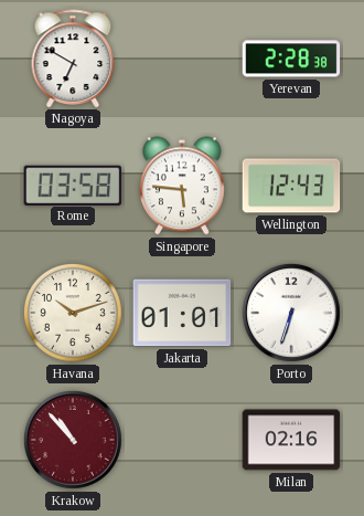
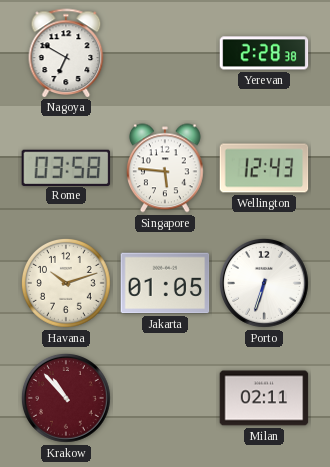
Jakarta: 01:01 -> 01:05
Milan: 02:16 -> 02:11
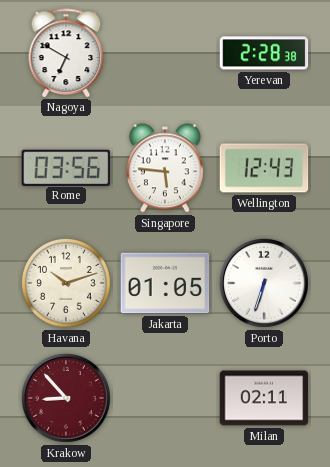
Rome: 03:58 -> 03:56
Krakow: 10:53 -> 8:53
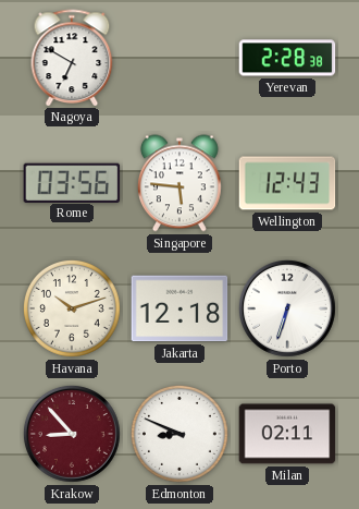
Jakarta: 01:05 -> 12:18
Edmonton: none -> 8:49
